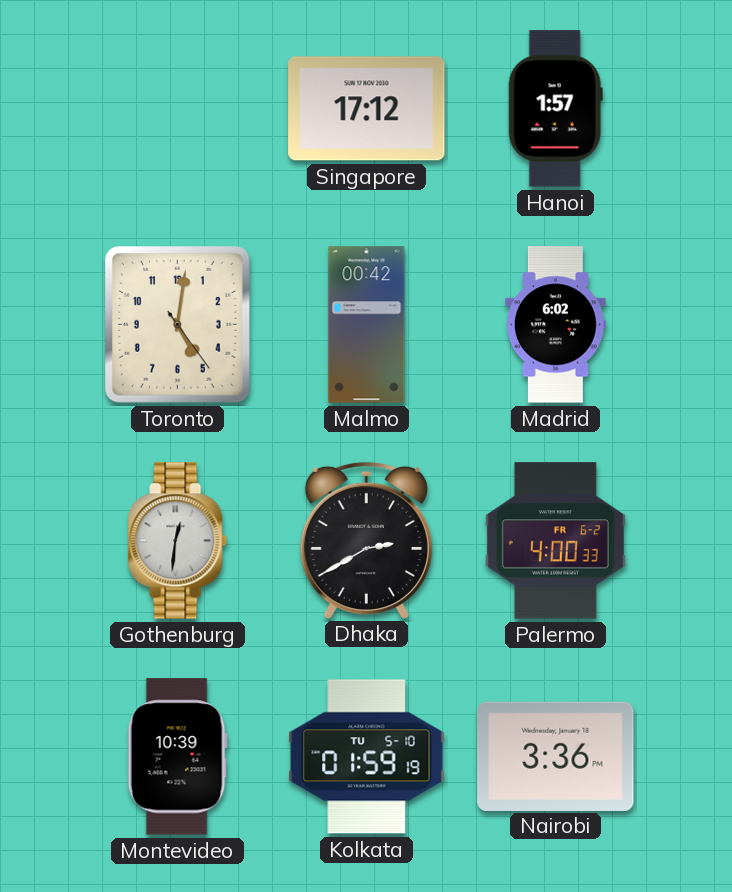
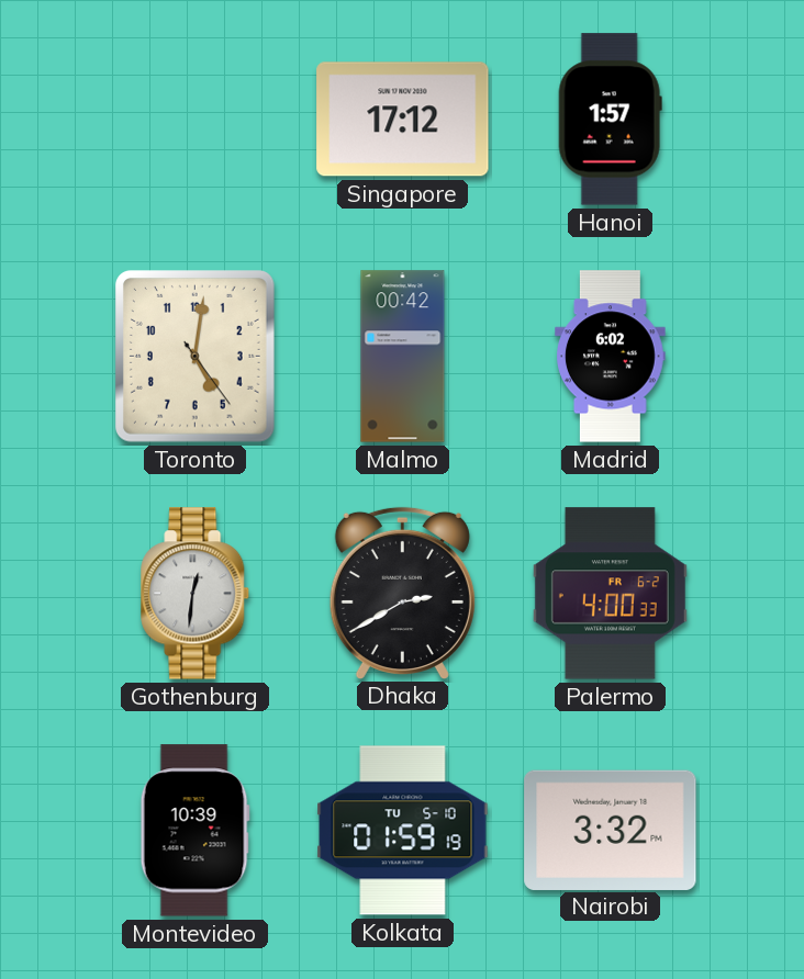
Nairobi: 3:36 -> 3:32
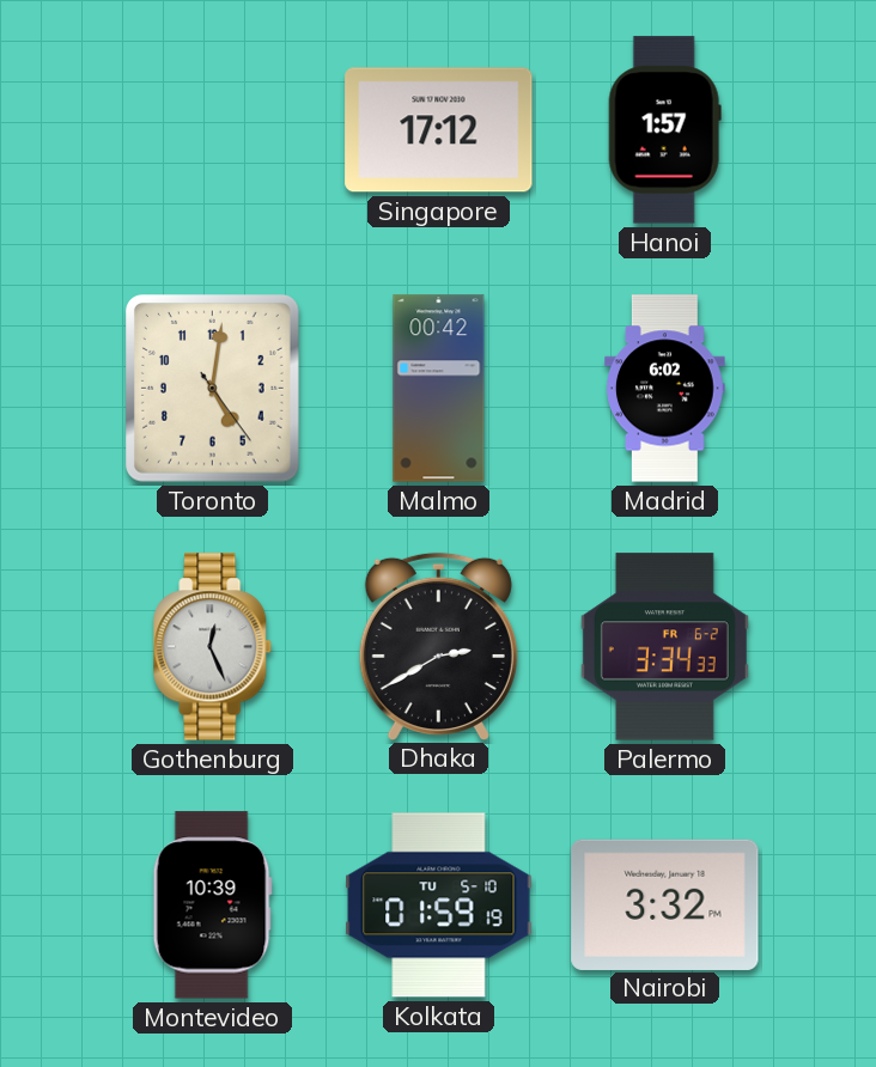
Gothenburg: 12:31 -> 12:26
Palermo: 4:00 -> 3:34
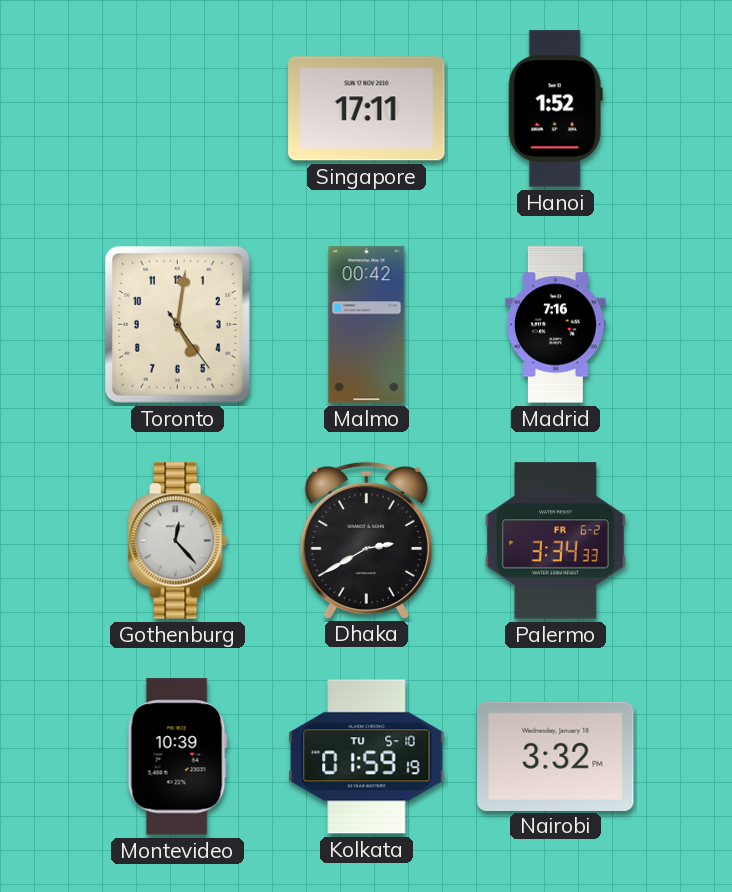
Singapore: 17:12 -> 17:11
Hanoi: 1:57 -> 1:52
Madrid: 6:02 -> 7:16
Gothenburg: 12:26 -> 12:23
